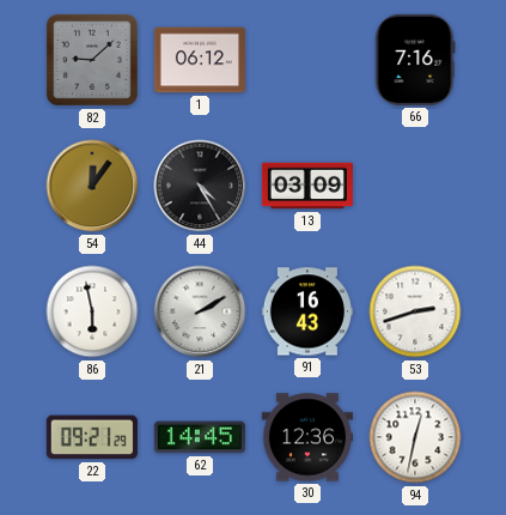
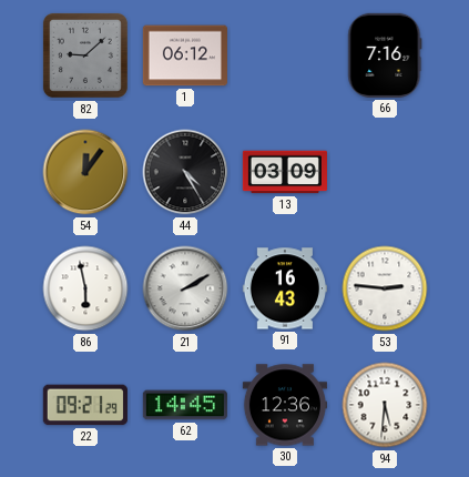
53: 2:42 -> 2:46
94: 12:32 -> 5:31
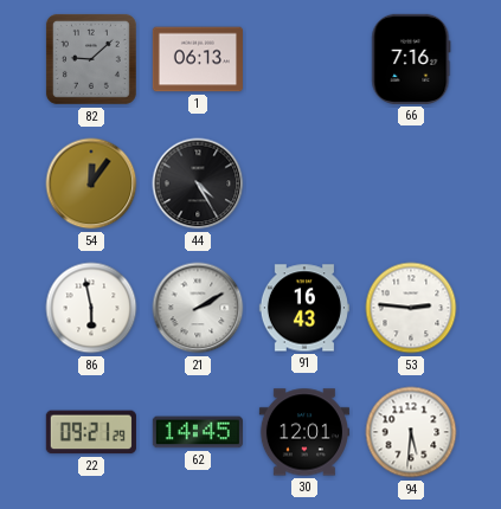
1: 06:12 -> 06:13
13: 03:09 -> none
30: 12:36 -> 12:01
